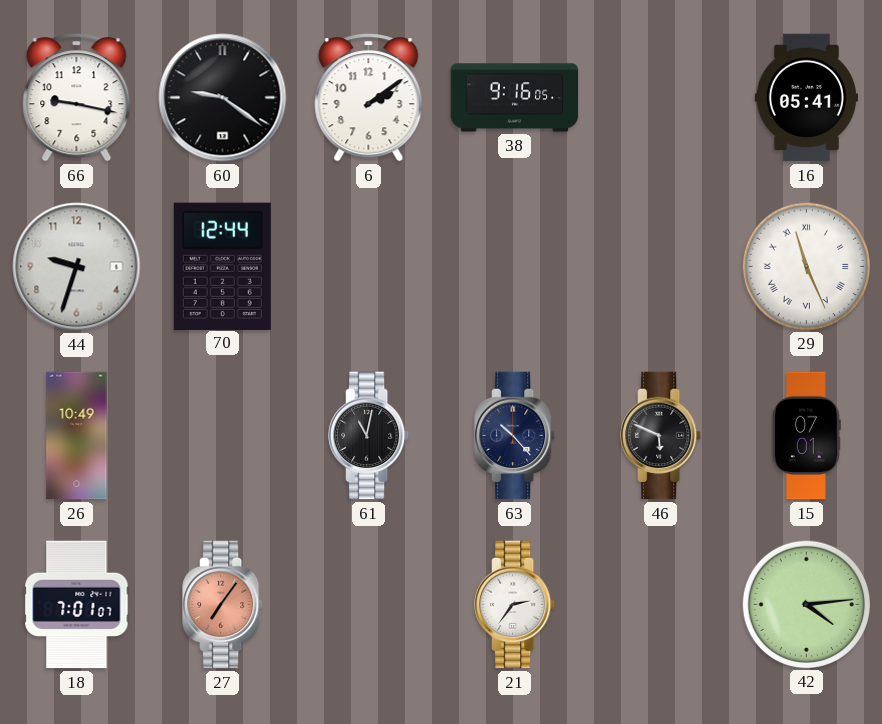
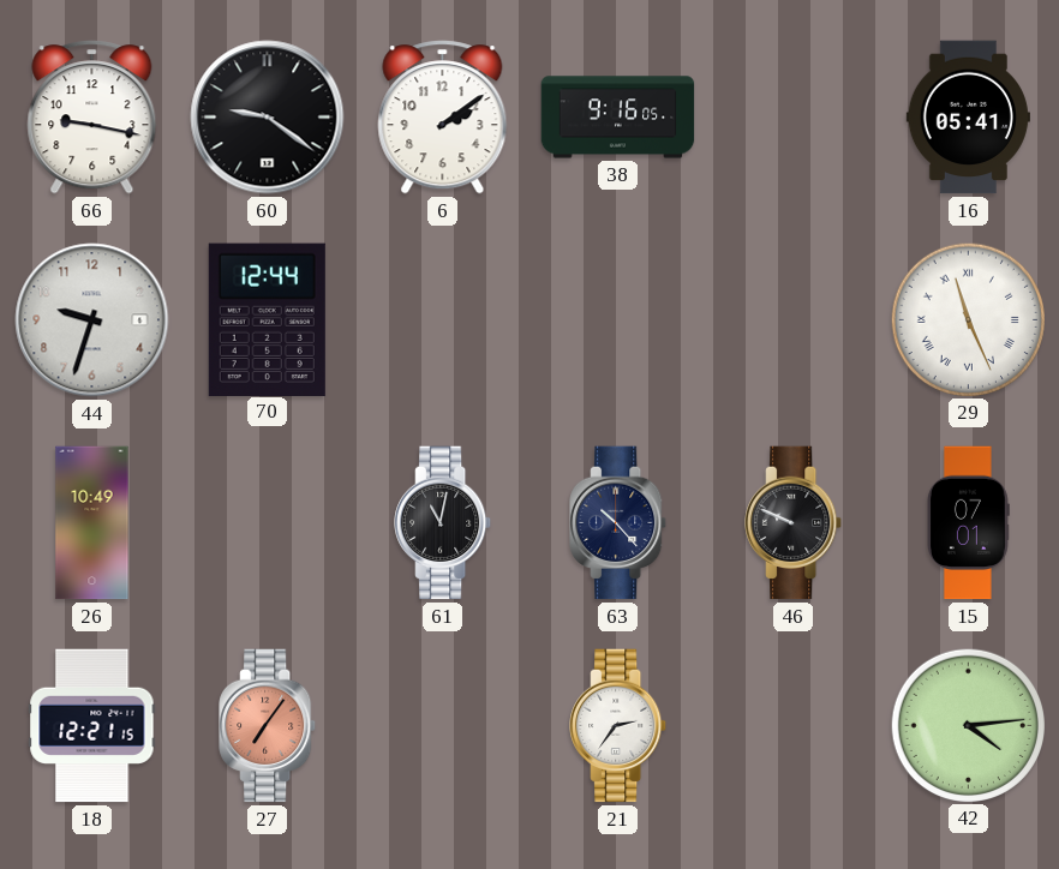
46: 5:49 -> 9:49
18: 7:01 -> 12:21
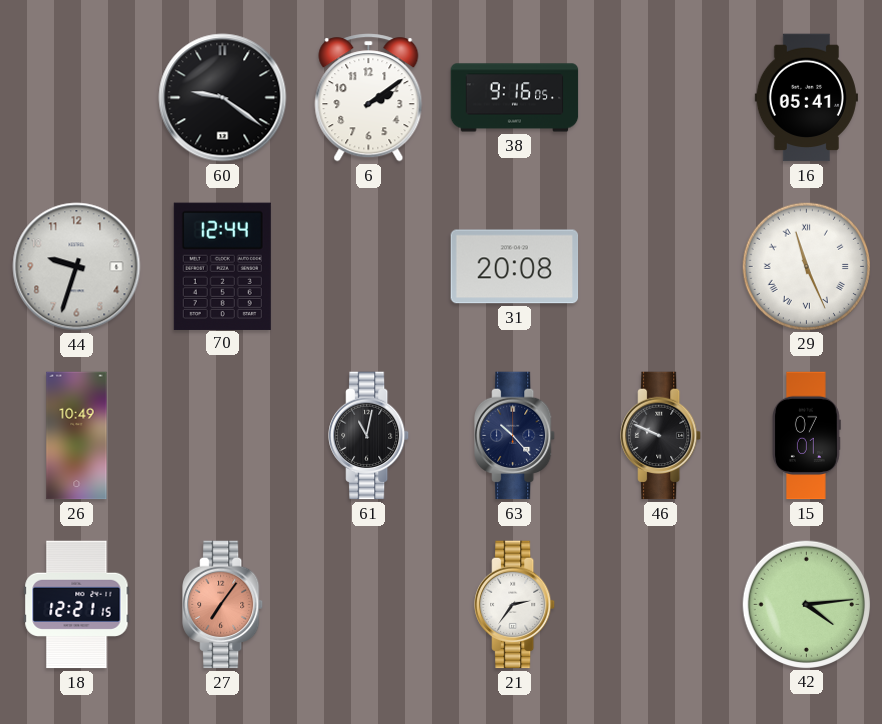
66: 9:17 -> none
31: none -> 20:08
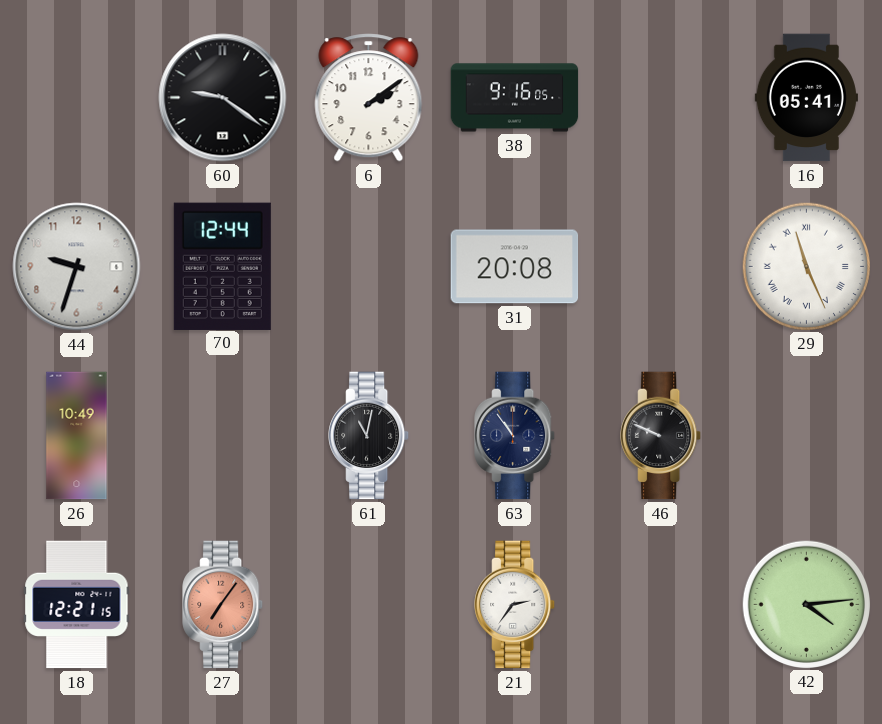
63: 10:23 -> 10:54
15: 07:01 -> none
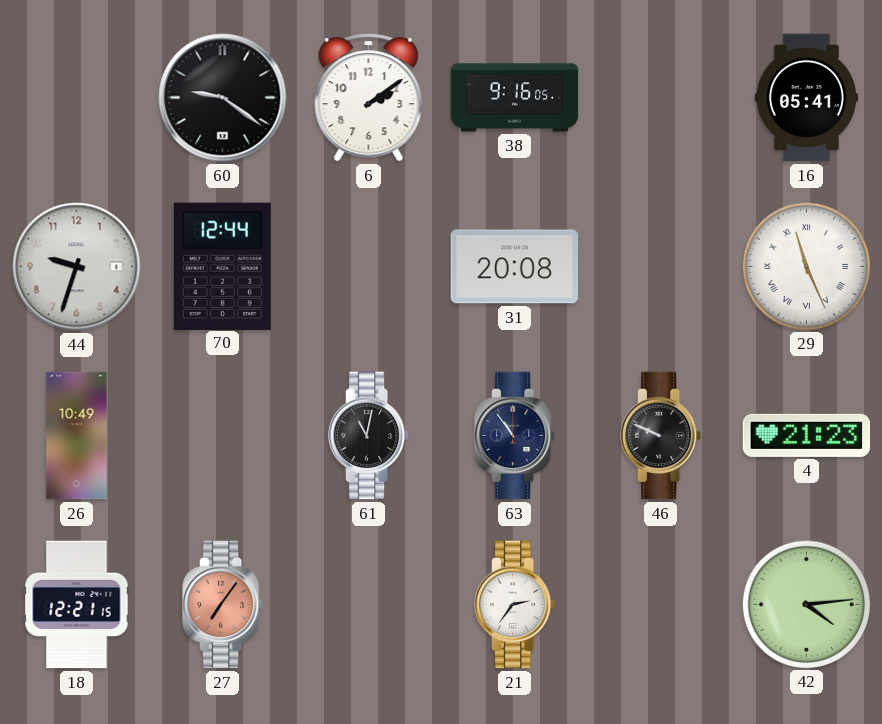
4: none -> 21:23
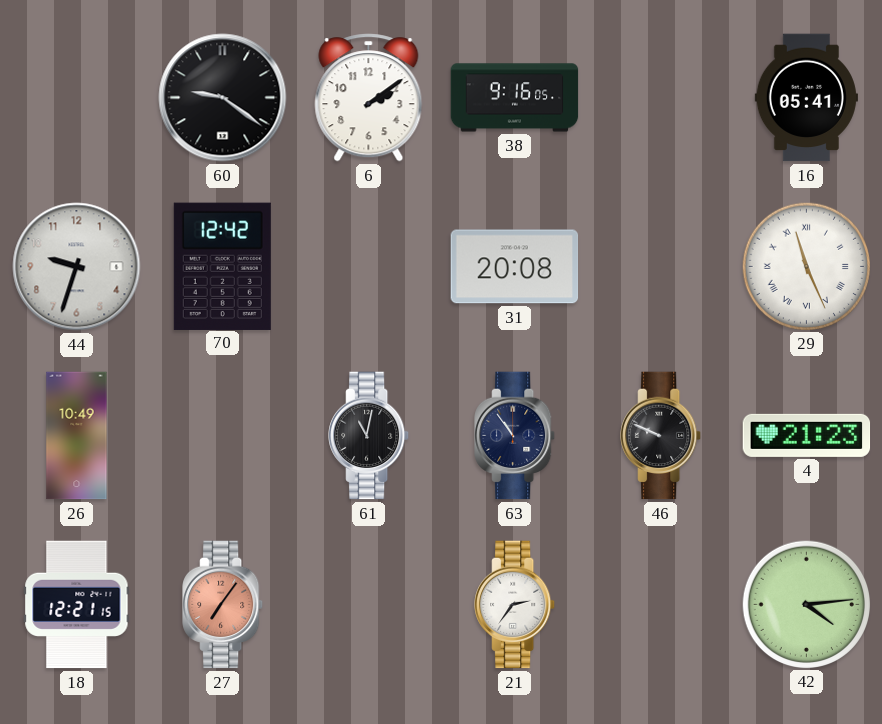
70: 12:44 -> 12:42
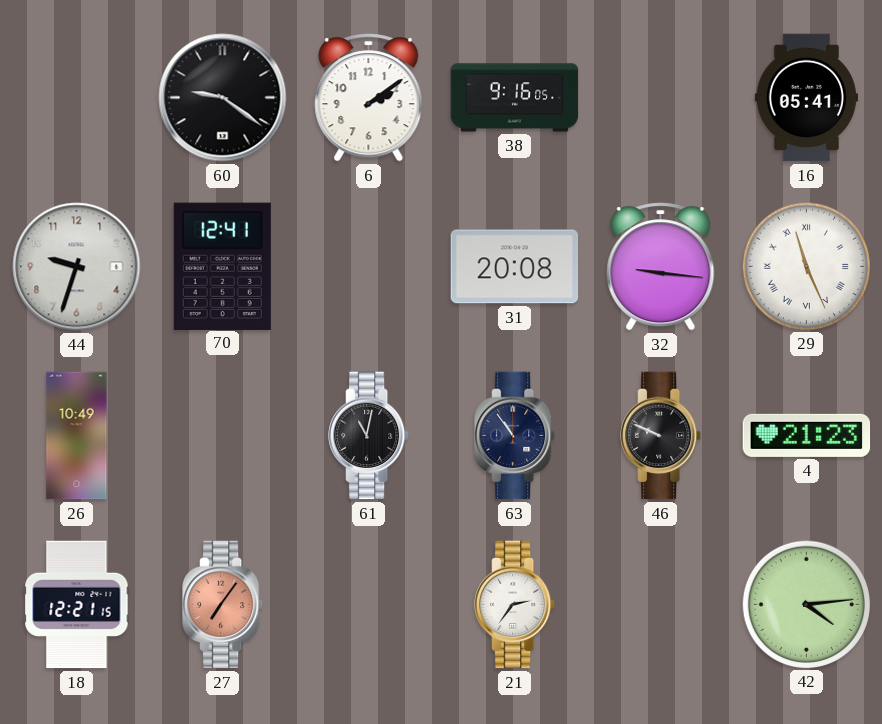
70: 12:42 -> 12:41
32: none -> 9:16
